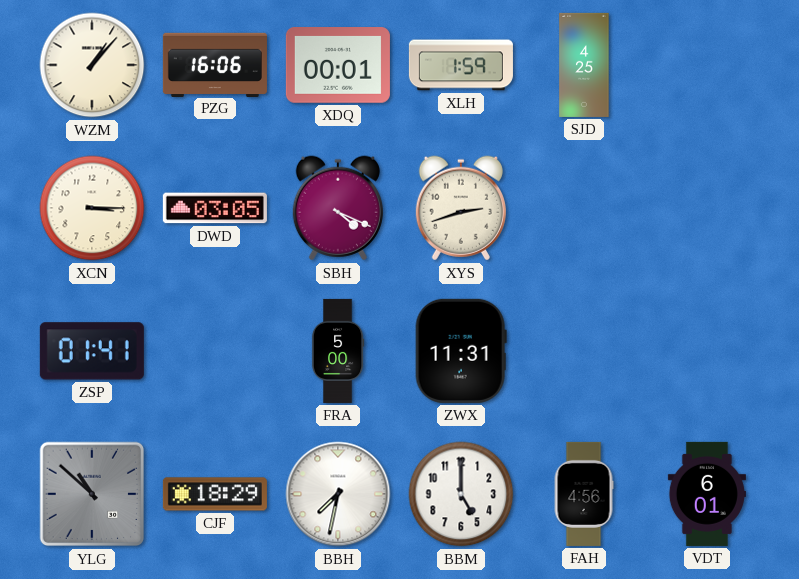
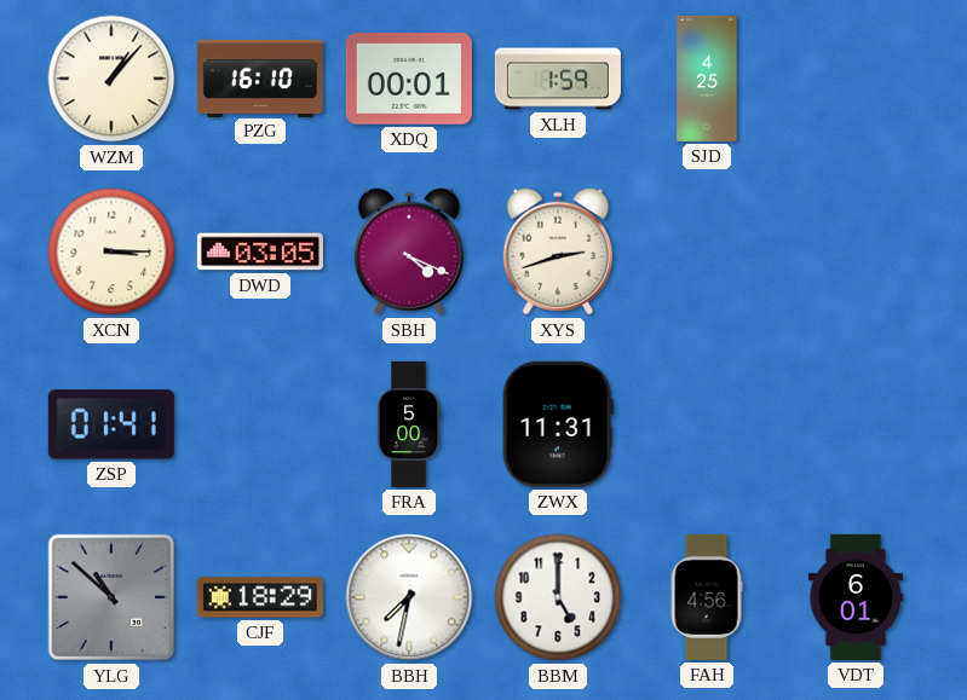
PZG: 16:06 -> 16:10
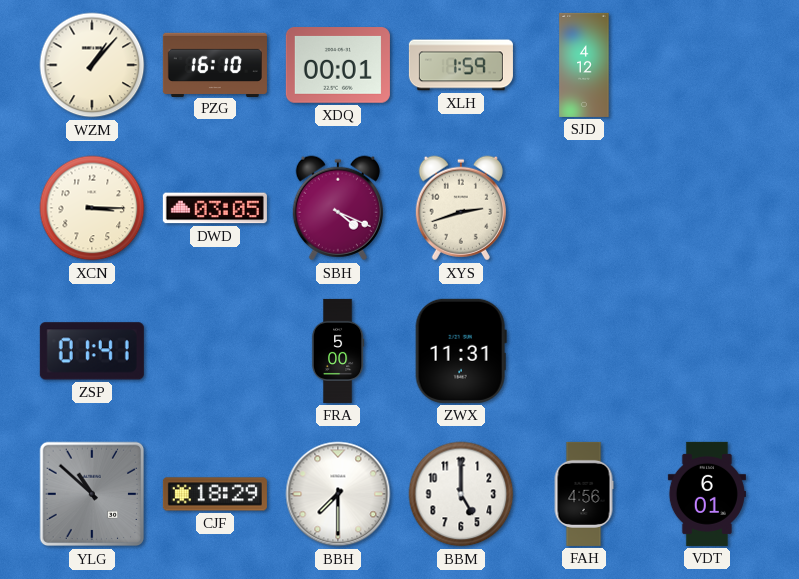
SJD: 4:25 -> 4:12
BBH: 7:32 -> 7:30
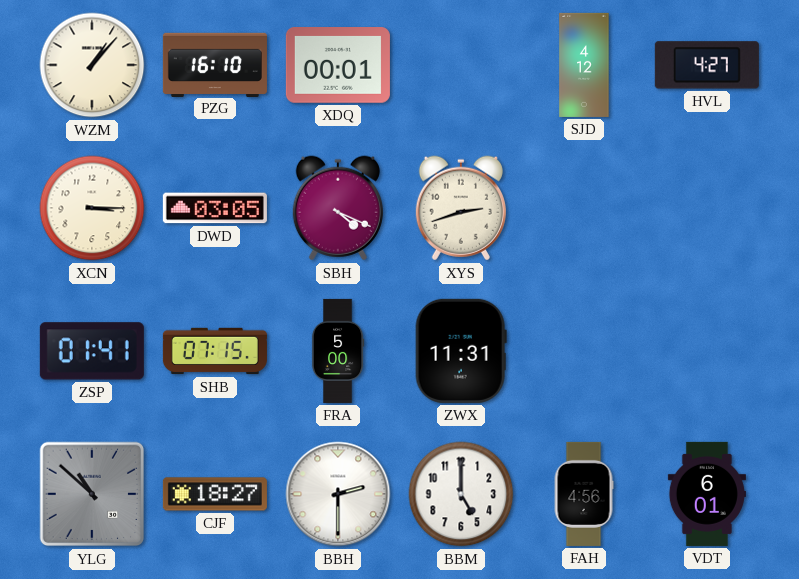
XLH: 1:59 -> none
HVL: none -> 4:27
SHB: none -> 07:15
CJF: 18:29 -> 18:27
BBH: 7:30 -> 2:30
